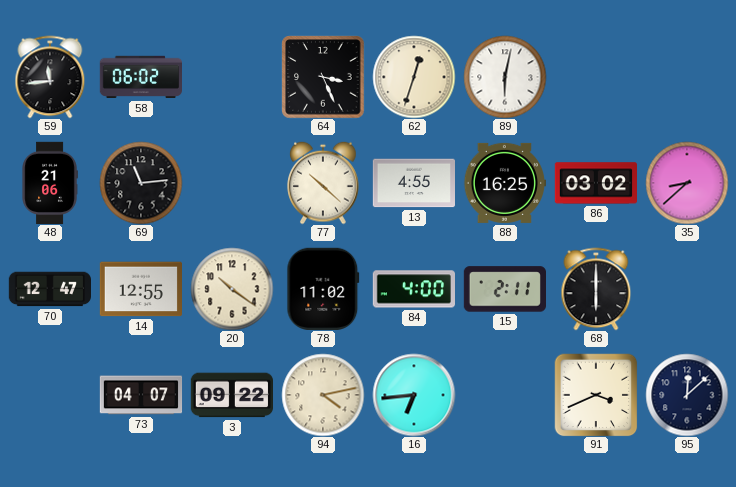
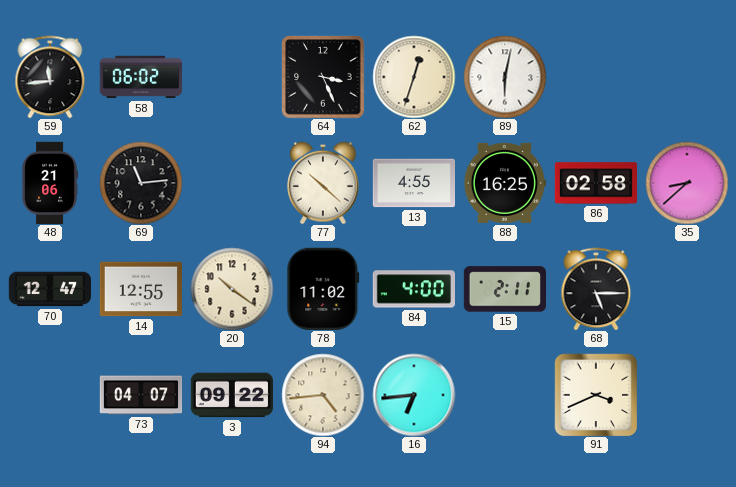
86: 03:02 -> 02:58
68: 6:00 -> 5:15
94: 4:13 -> 4:44
95: 12:08 -> none
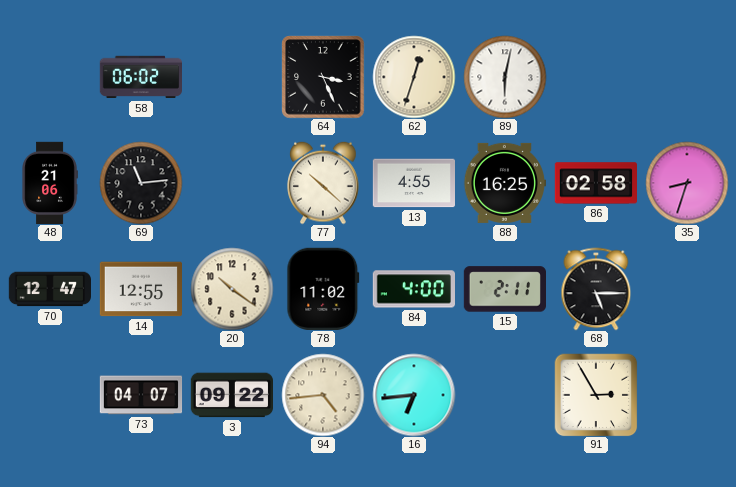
59: 11:44 -> none
35: 8:38 -> 8:33
91: 3:41 -> 2:55
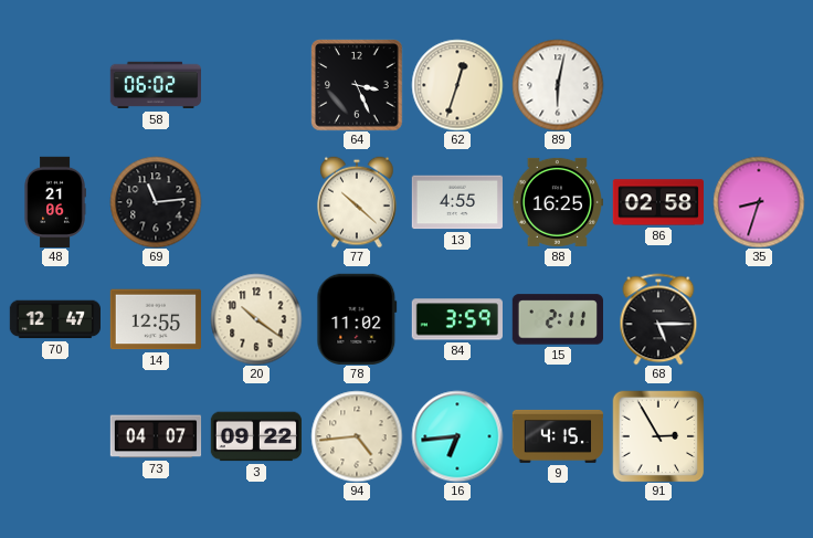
84: 4:00 -> 3:59
9: none -> 4:15
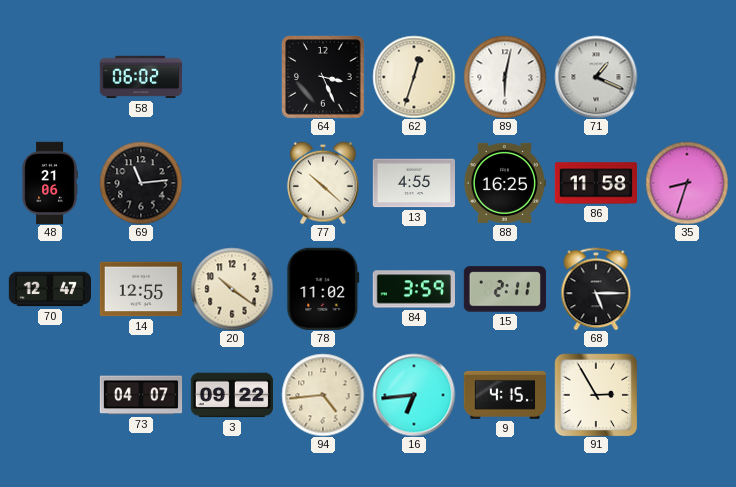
71: none -> 1:19
86: 02:58 -> 11:58
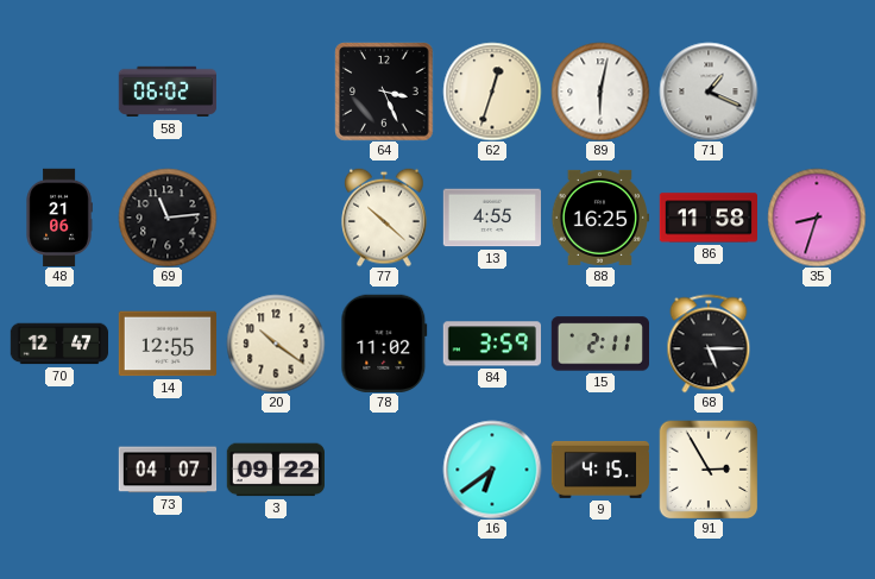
94: 4:44 -> none
16: 6:44 -> 6:39
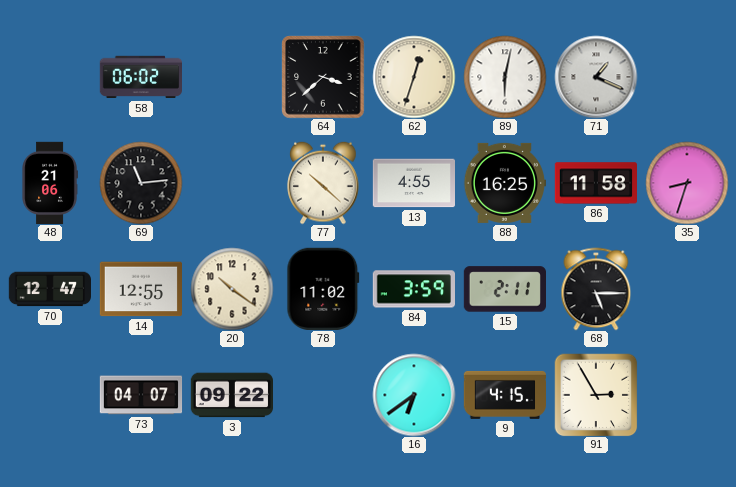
64: 3:26 -> 3:38
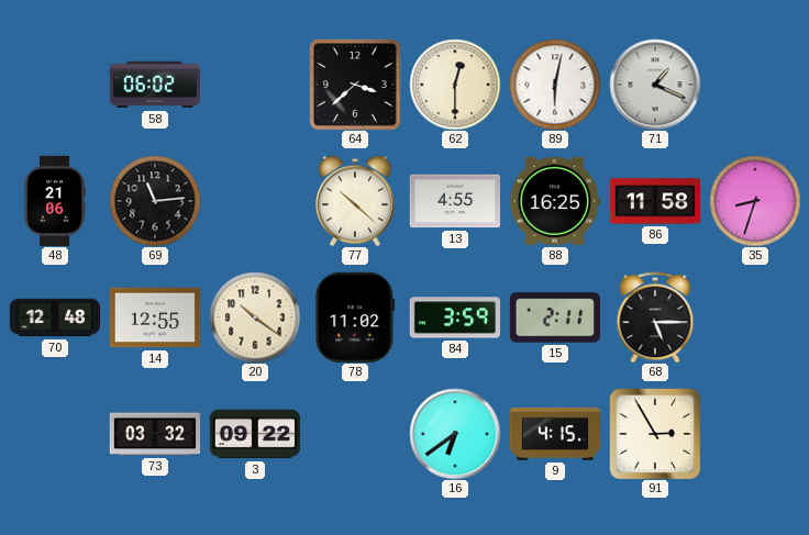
62: 12:33 -> 12:30
70: 12:47 -> 12:48
73: 04:07 -> 03:32
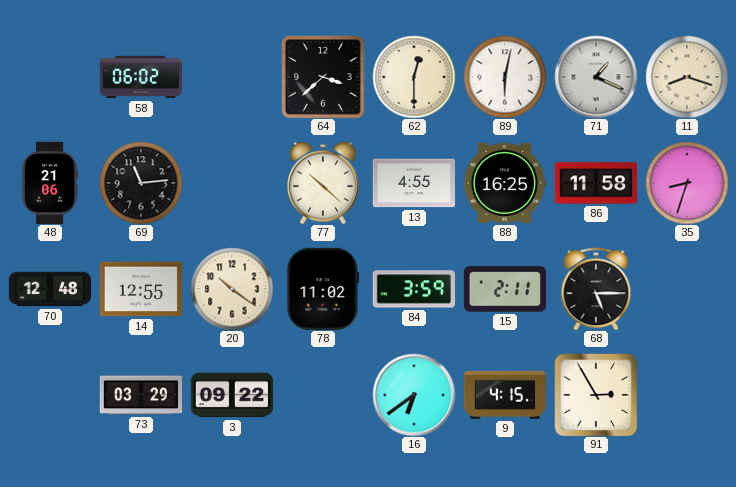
11: none -> 8:18
73: 03:32 -> 03:29
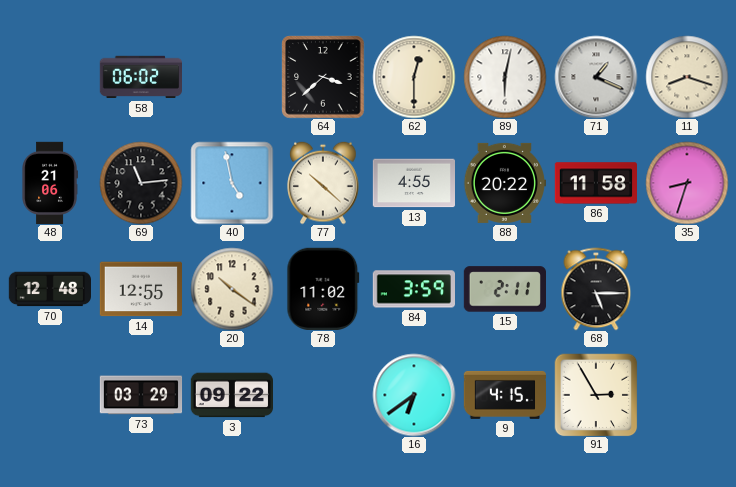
40: none -> 4:58
88: 16:25 -> 20:22
